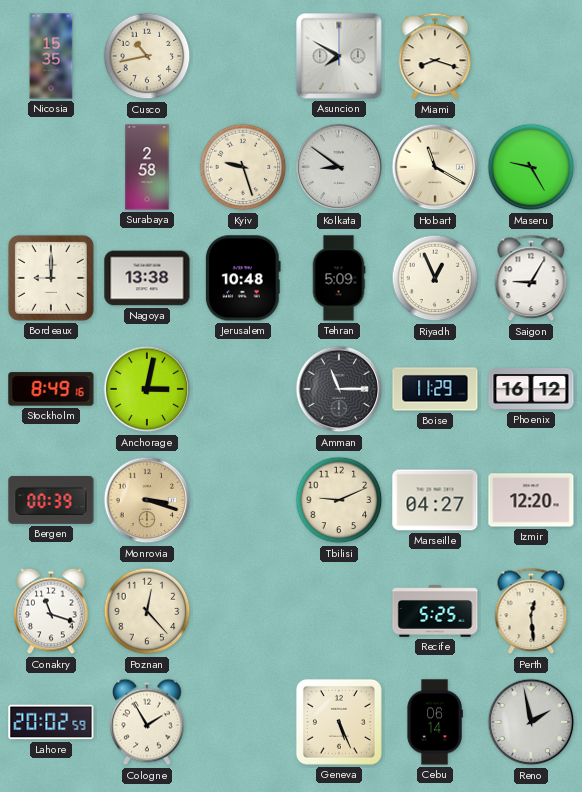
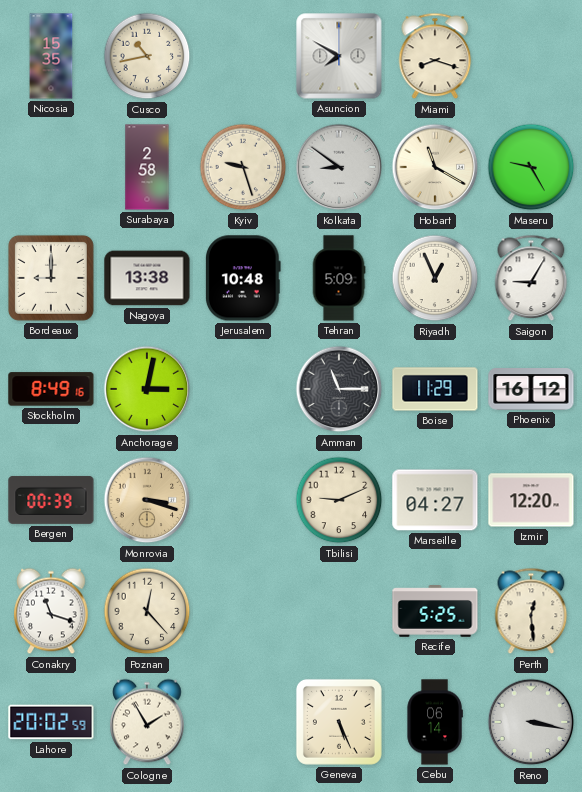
Reno: 1:58 -> 3:17
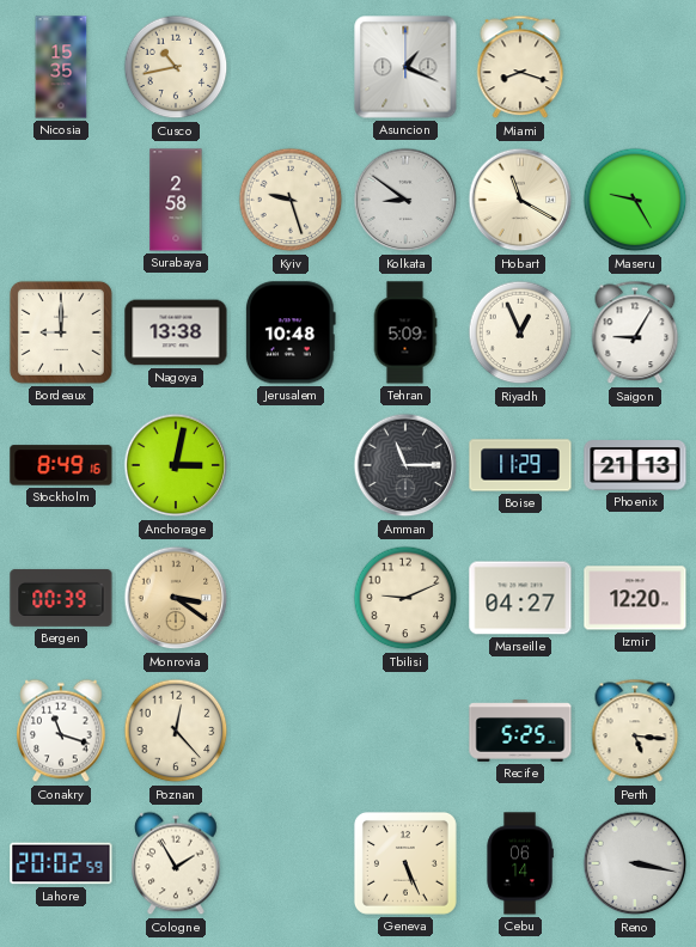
Asuncion: 7:50 -> 1:19
Phoenix: 16:12 -> 21:13
Monrovia: 3:18 -> 3:21
Perth: 12:29 -> 5:16
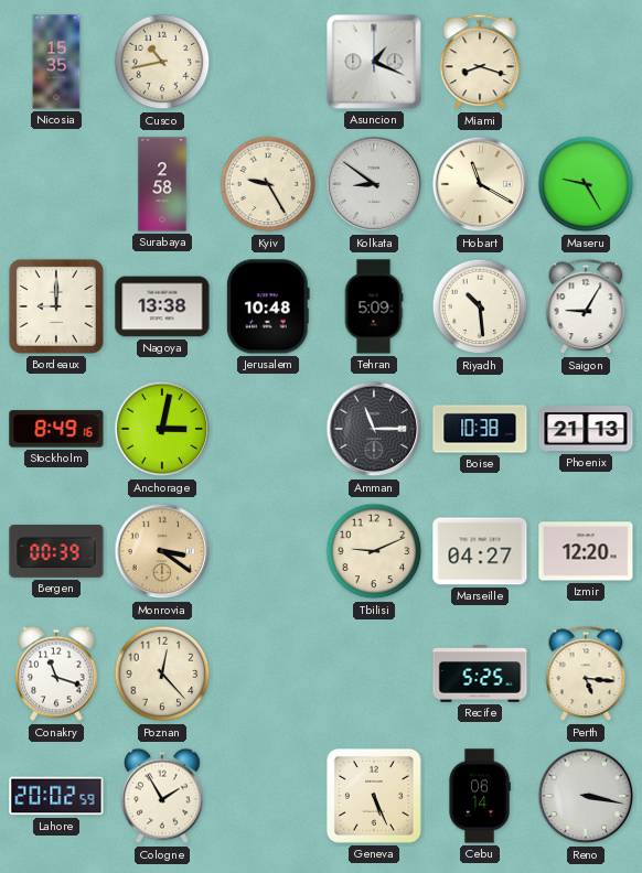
Kyiv: 9:27 -> 9:25
Riyadh: 12:56 -> 10:29
Boise: 11:29 -> 10:38
